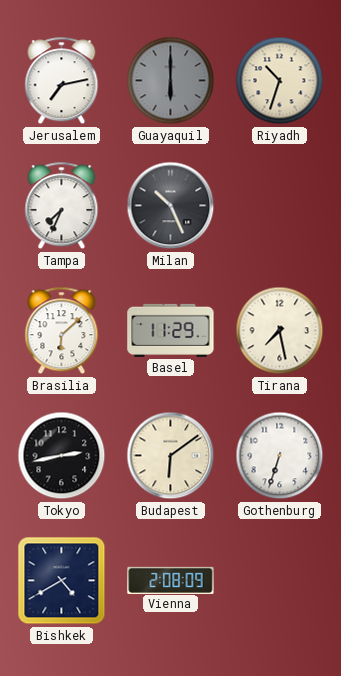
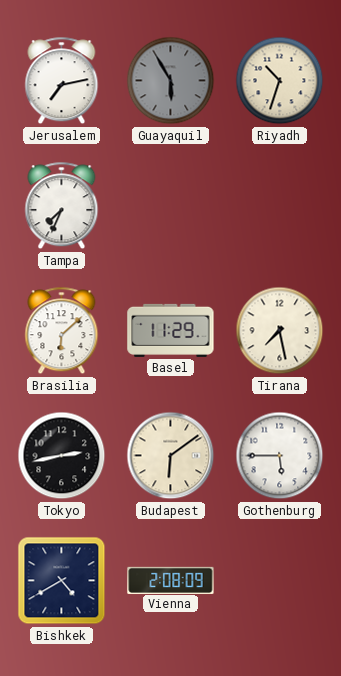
Guayaquil: 6:00 -> 5:55
Milan: 10:26 -> none
Gothenburg: 6:33 -> 5:45
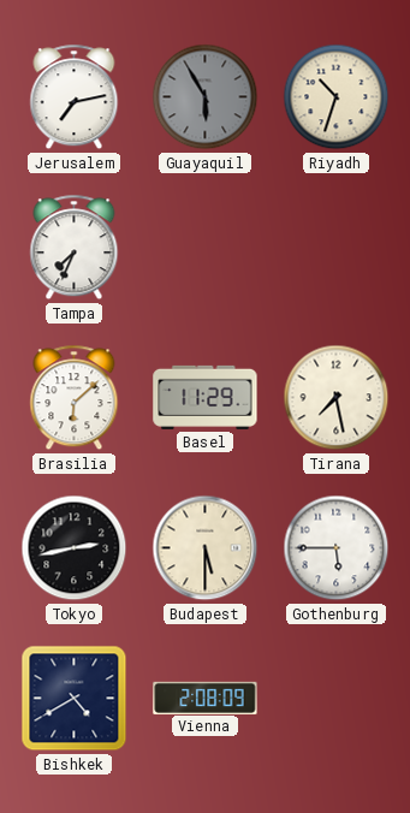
Budapest: 6:09 -> 5:30
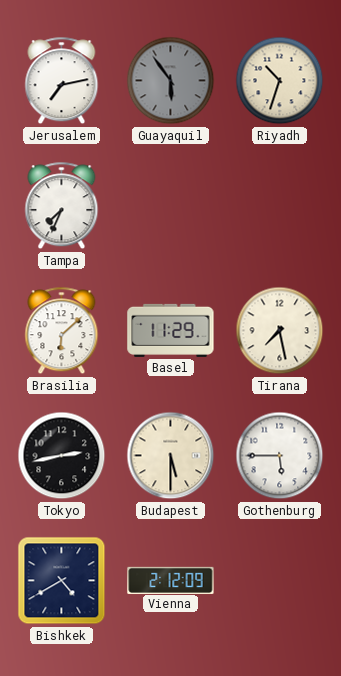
Guayaquil: 5:55 -> 5:54
Vienna: 2:08 -> 2:12
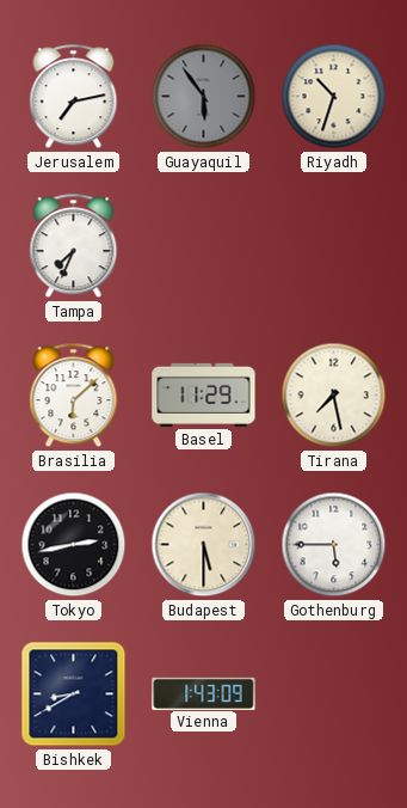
Bishkek: 4:40 -> 8:40
Vienna: 2:12 -> 1:43
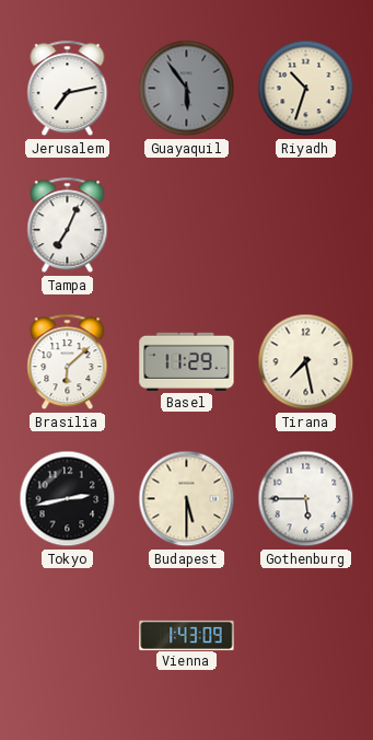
Tampa: 7:34 -> 7:04
Bishkek: 8:40 -> none
